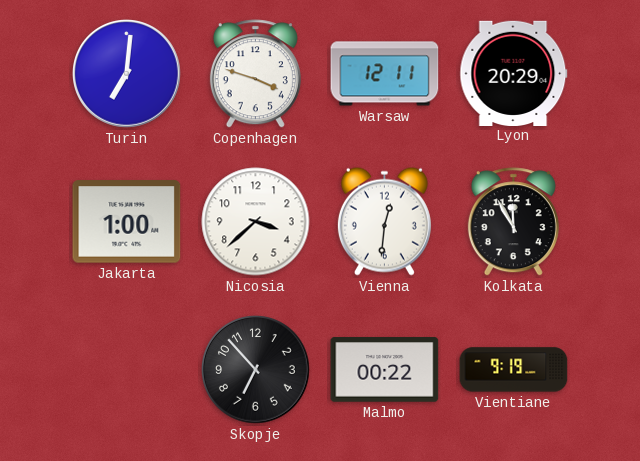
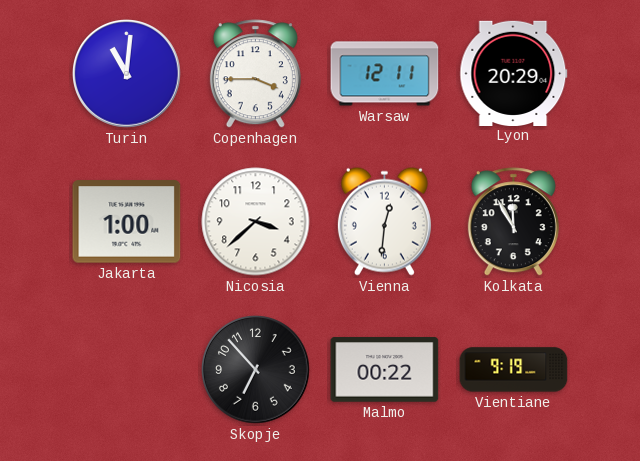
Turin: 7:01 -> 11:01
Copenhagen: 3:48 -> 3:45
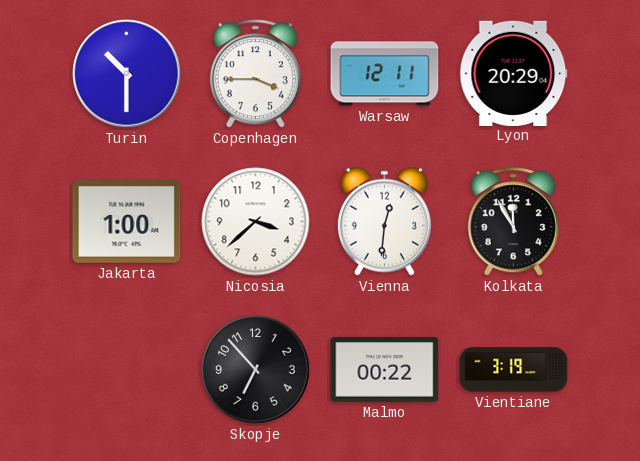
Turin: 11:01 -> 10:30
Vientiane: 9:19 -> 3:19
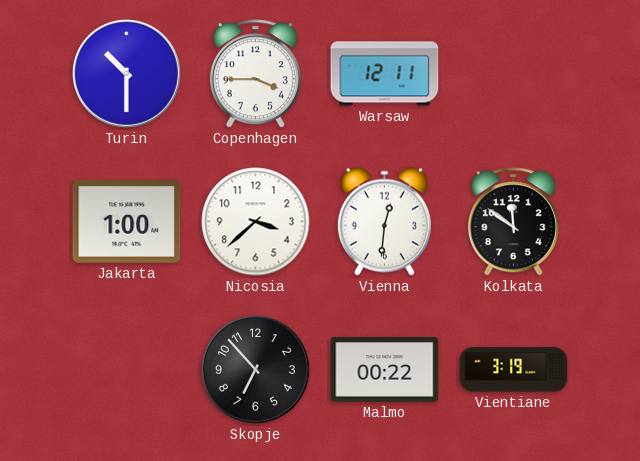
Lyon: 20:29 -> none
Kolkata: 11:55 -> 11:51
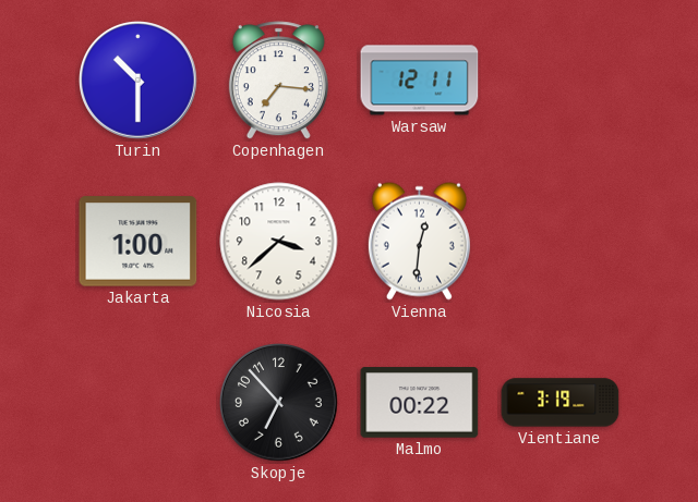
Copenhagen: 3:45 -> 7:16
Kolkata: 11:51 -> none
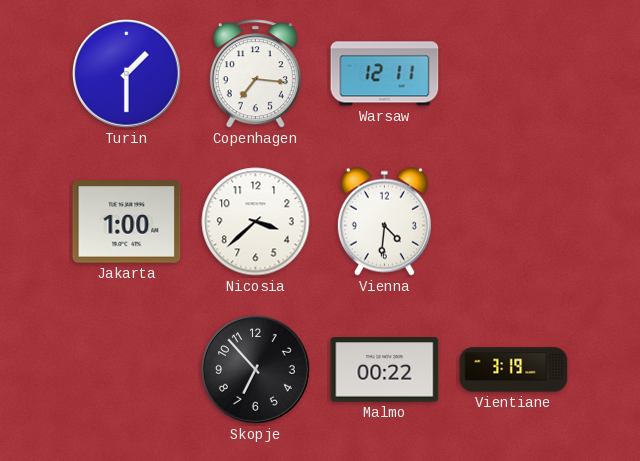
Turin: 10:30 -> 1:30
Vienna: 12:31 -> 4:31
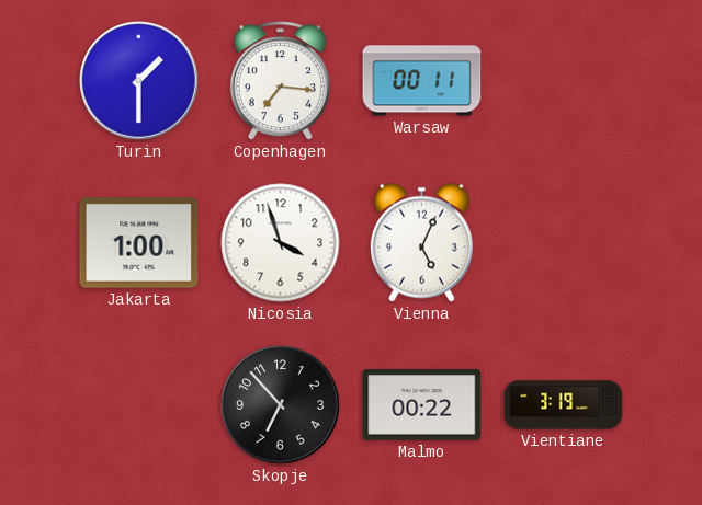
Warsaw: 12:11 -> 00:11
Nicosia: 3:38 -> 3:57
Vienna: 4:31 -> 5:04
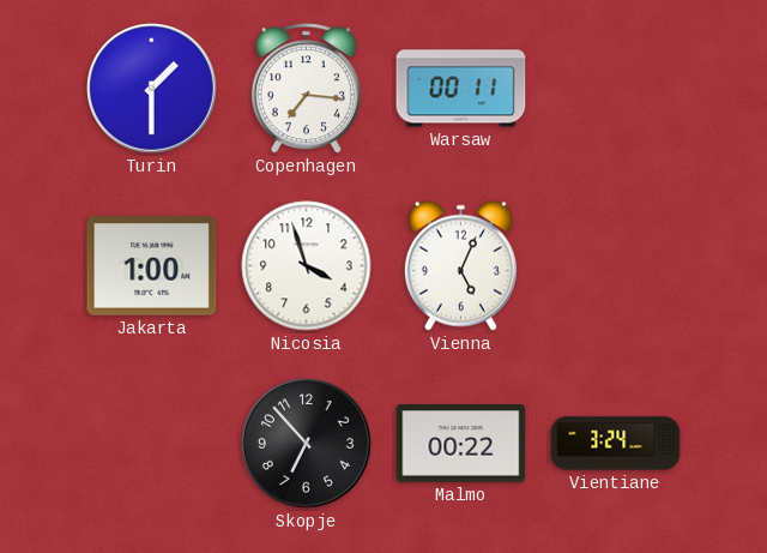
Vientiane: 3:19 -> 3:24
